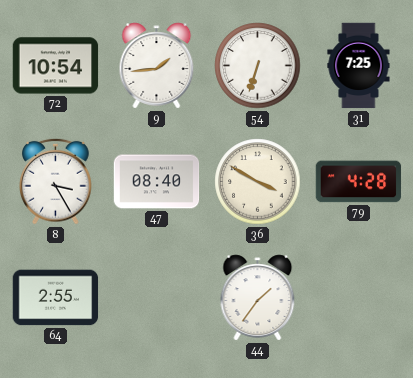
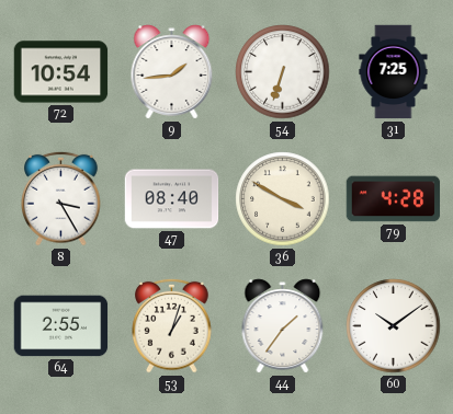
53: none -> 1:03
60: none -> 10:09
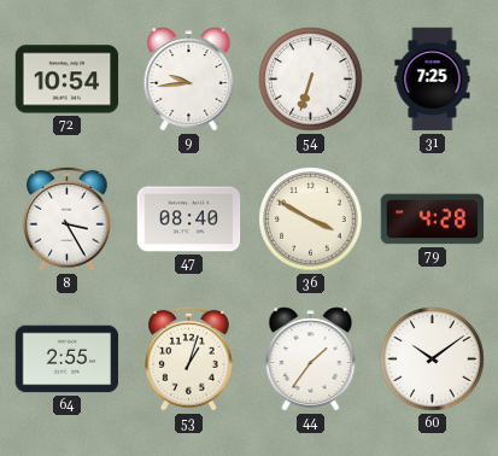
9: 1:44 -> 9:44
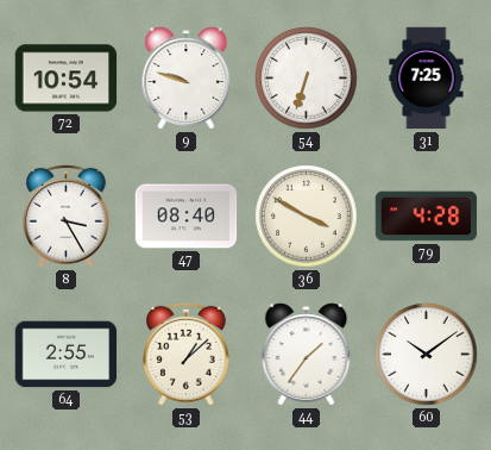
9: 9:44 -> 9:48
53: 1:03 -> 1:08
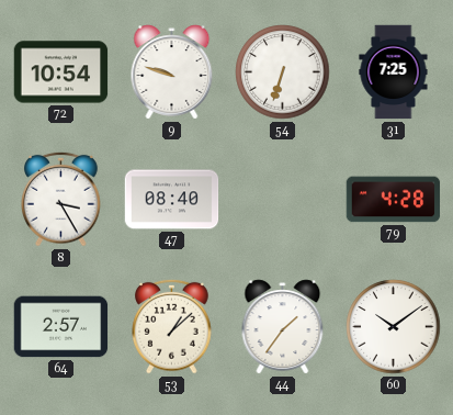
36: 3:50 -> none
64: 2:55 -> 2:57
